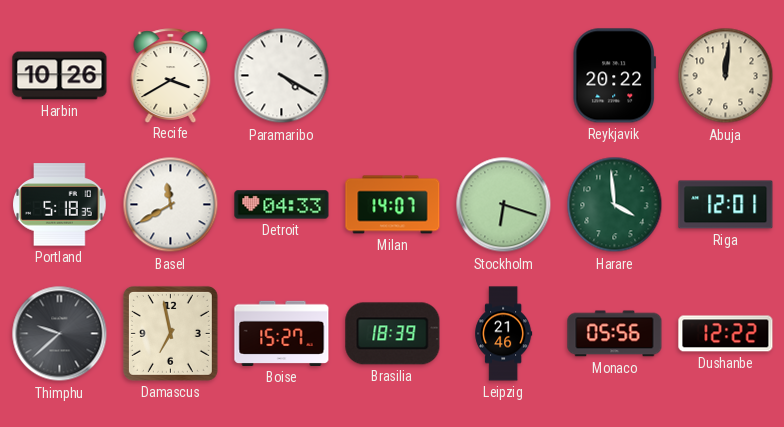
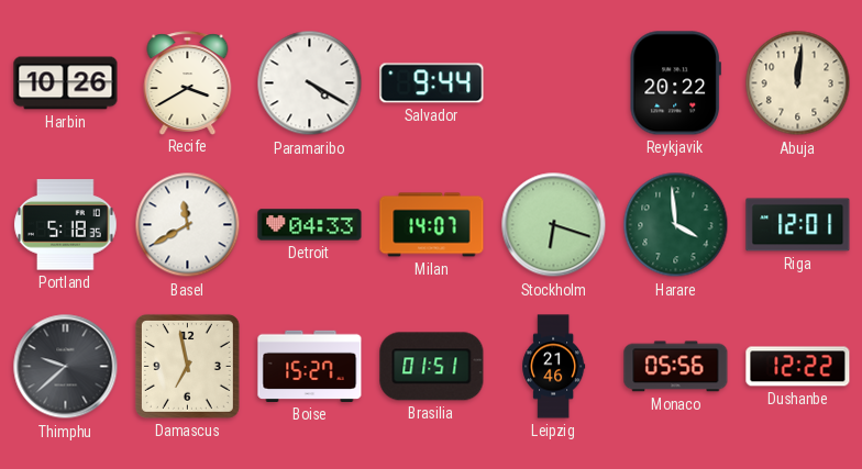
Salvador: none -> 9:44
Brasilia: 18:39 -> 01:51
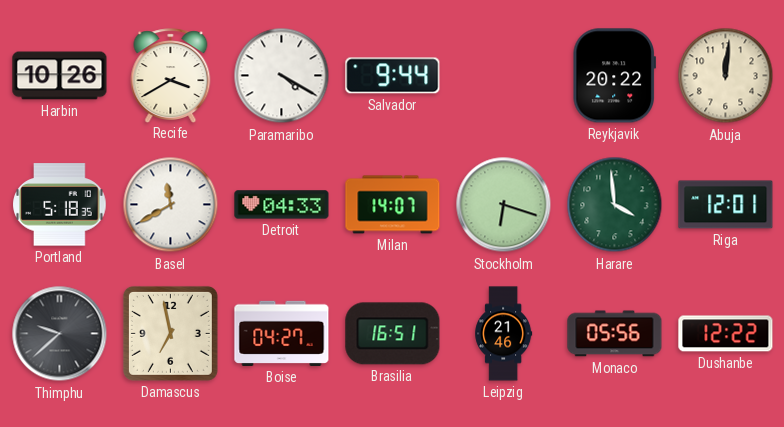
Boise: 15:27 -> 04:27
Brasilia: 01:51 -> 16:51
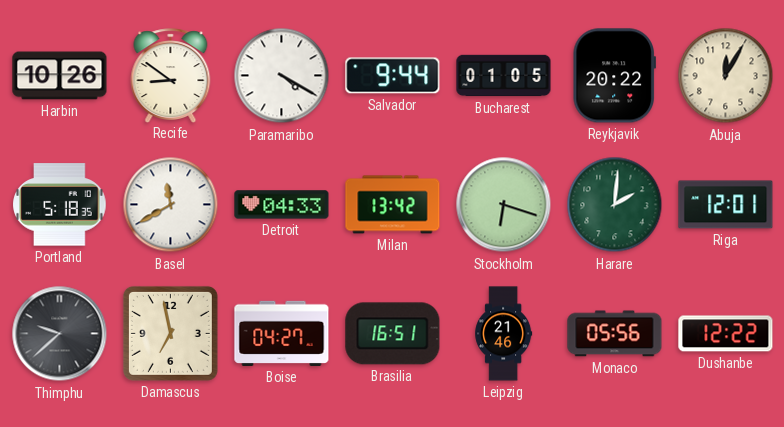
Recife: 3:40 -> 8:51
Bucharest: none -> 01:05
Abuja: 12:01 -> 12:05
Milan: 14:07 -> 13:42
Harare: 3:59 -> 2:01
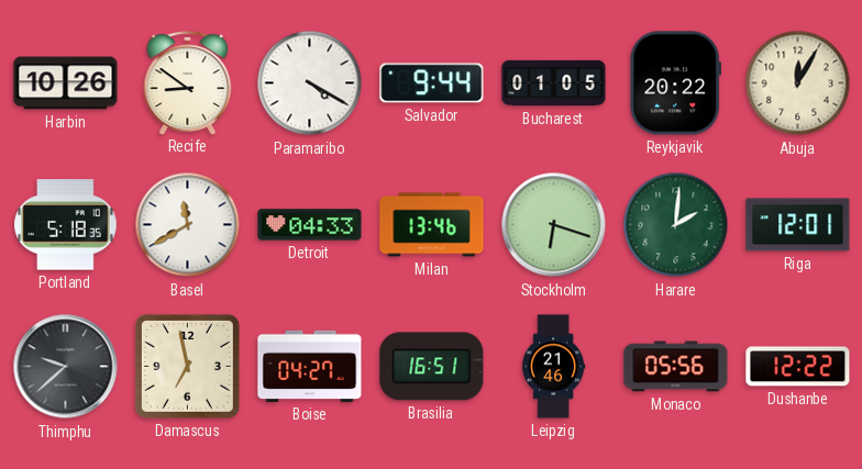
Milan: 13:42 -> 13:46
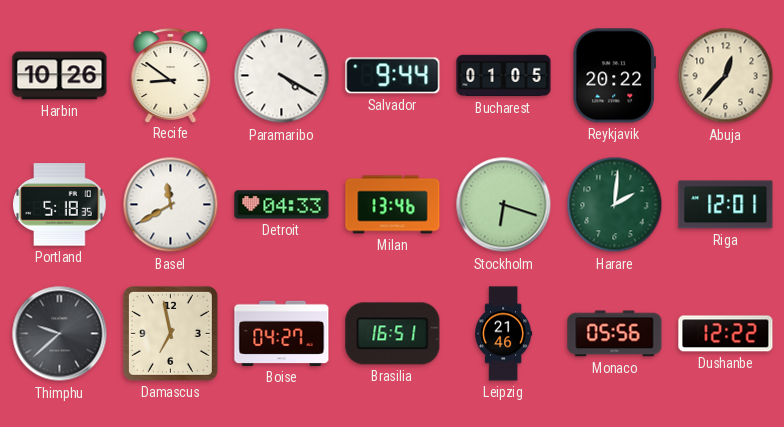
Abuja: 12:05 -> 12:37
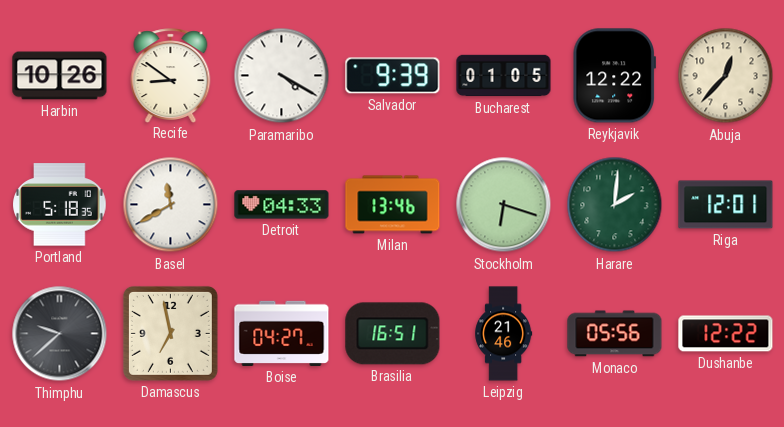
Salvador: 9:44 -> 9:39
Reykjavik: 20:22 -> 12:22
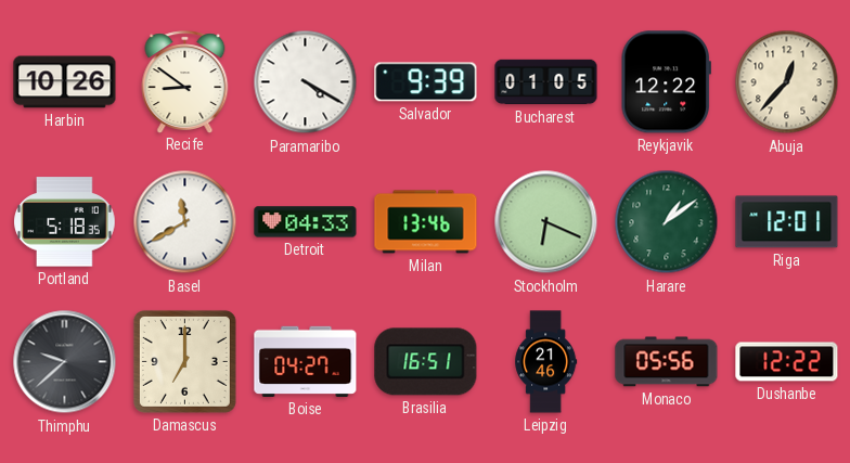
Stockholm: 6:18 -> 6:19
Harare: 2:01 -> 1:09
Damascus: 6:58 -> 7:00
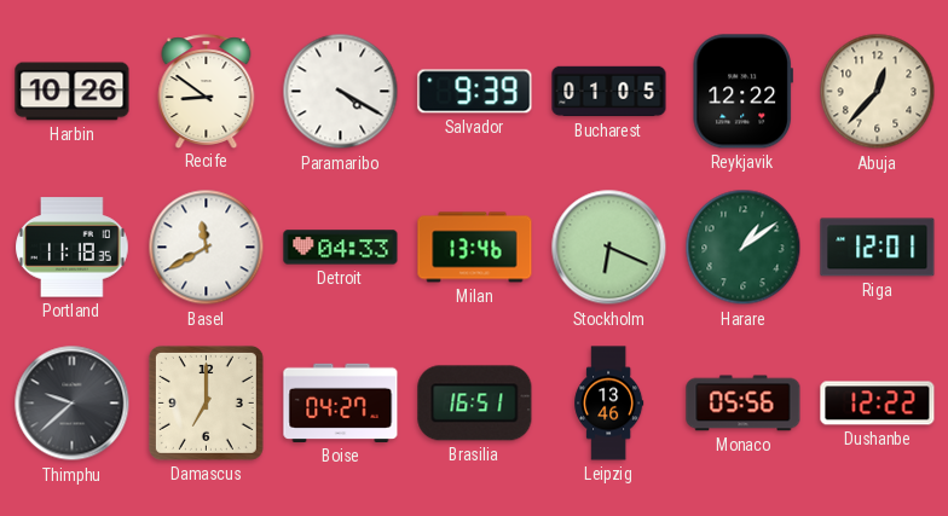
Portland: 5:18 -> 11:18
Leipzig: 21:46 -> 13:46
